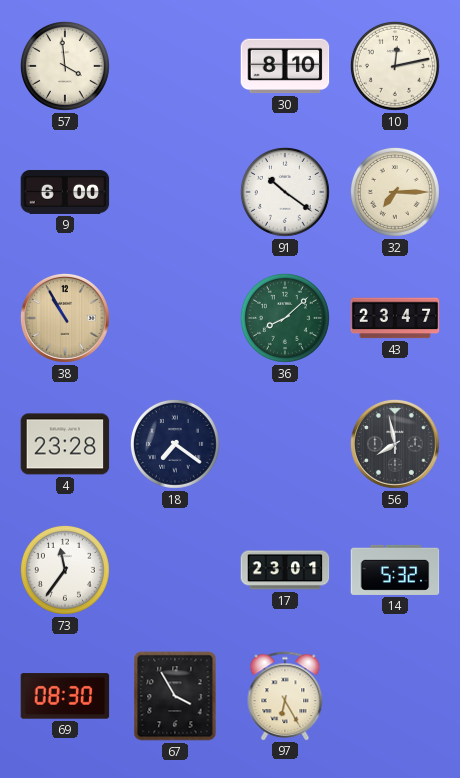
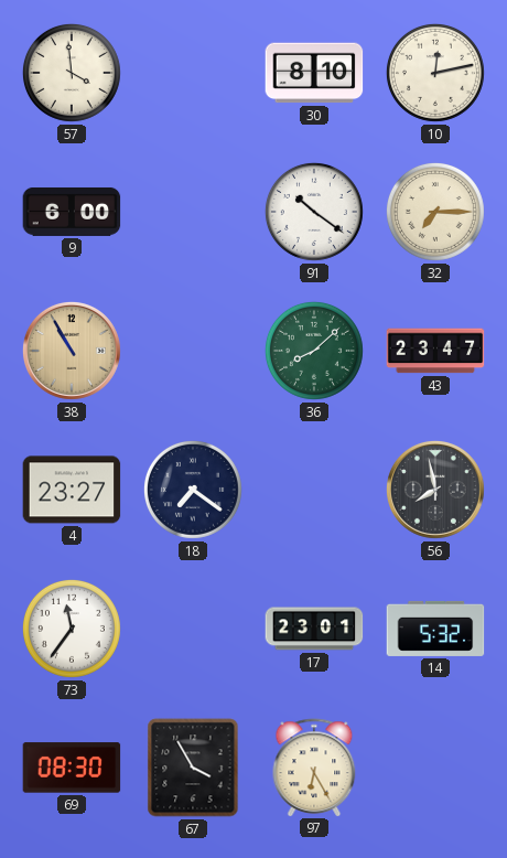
4: 23:28 -> 23:27
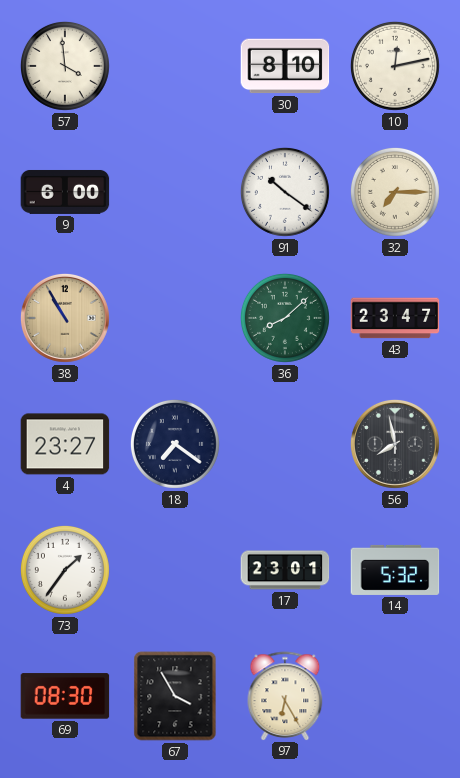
73: 11:36 -> 1:36
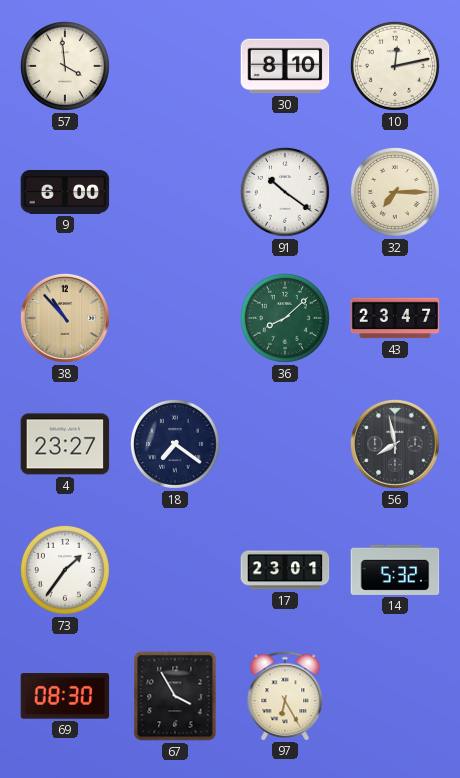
38: 10:55 -> 10:53
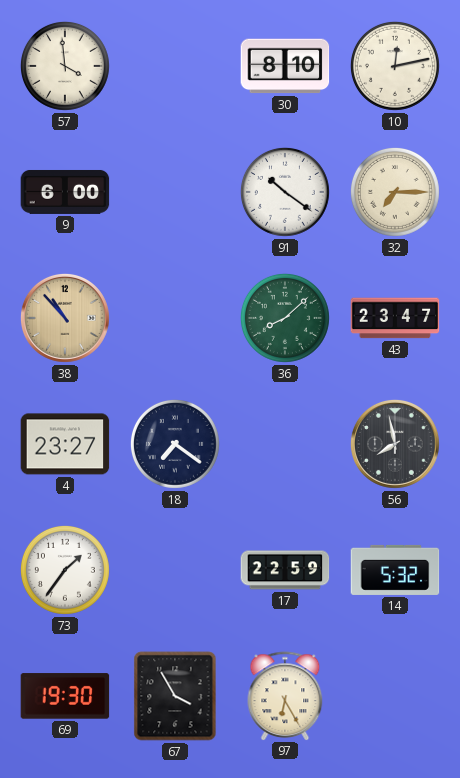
17: 23:01 -> 22:59
69: 08:30 -> 19:30
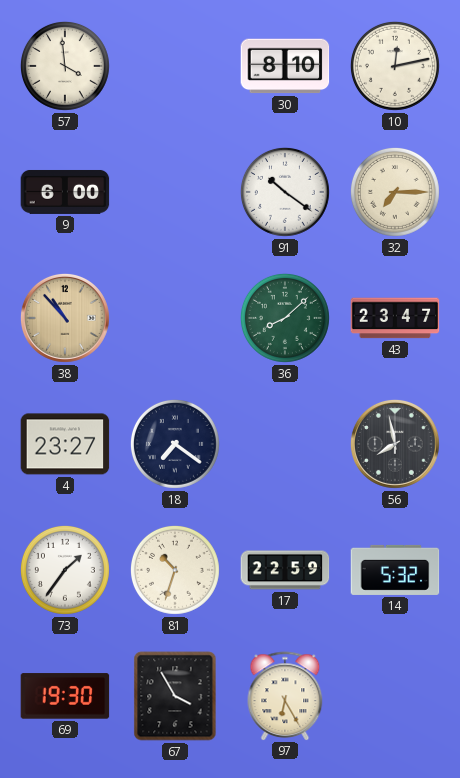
81: none -> 10:33
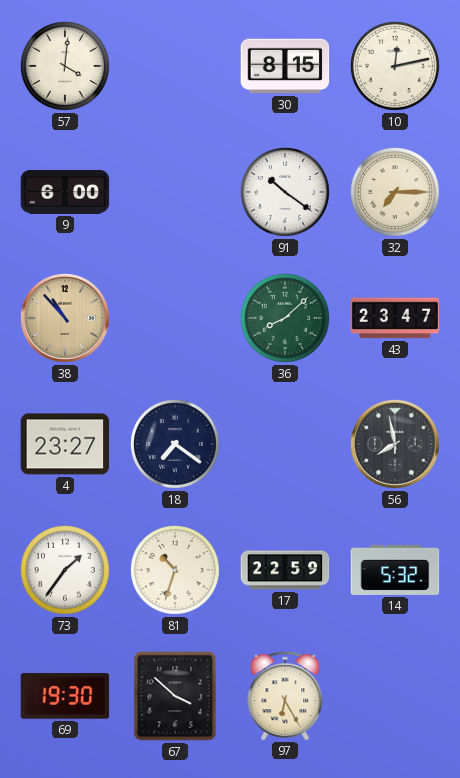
57: 3:59 -> 4:01
30: 8:10 -> 8:15
67: 3:55 -> 3:52
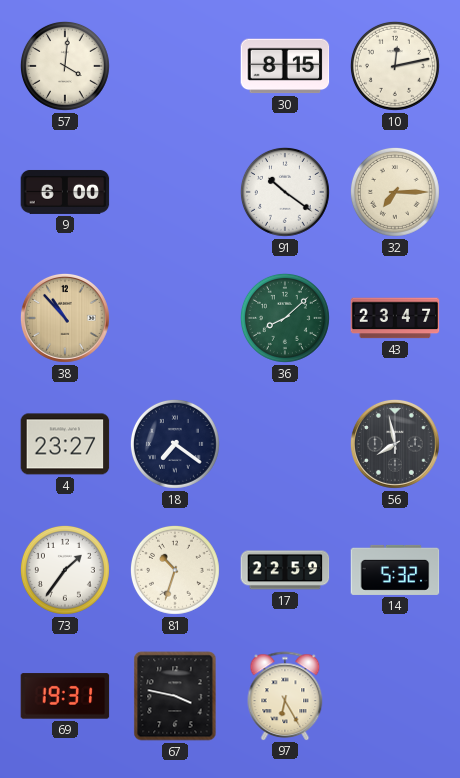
69: 19:30 -> 19:31
67: 3:52 -> 3:47
